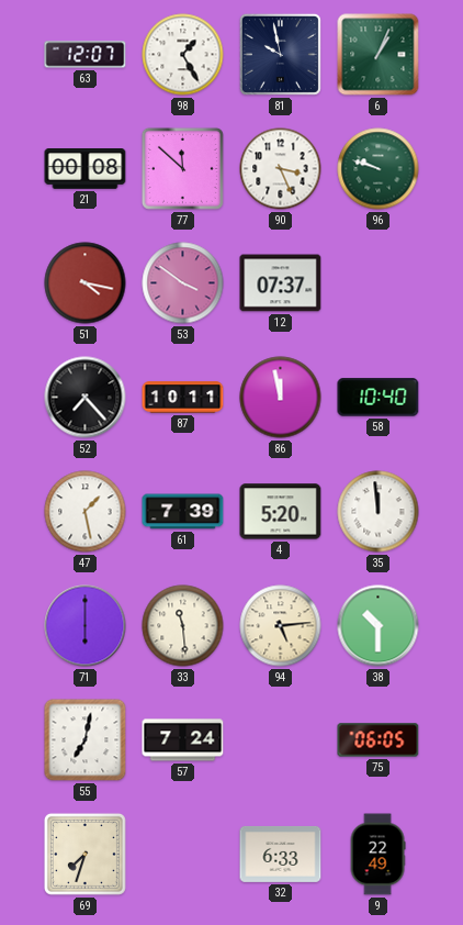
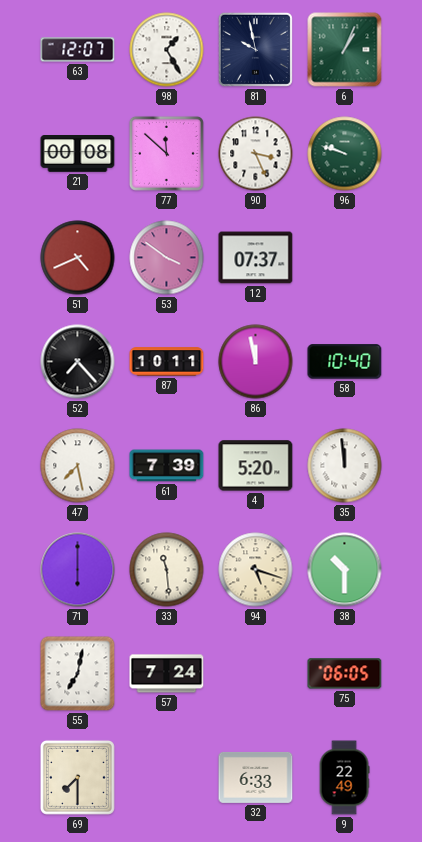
51: 4:17 -> 4:41
47: 1:28 -> 7:28
94: 5:14 -> 5:18
69: 7:33 -> 7:30
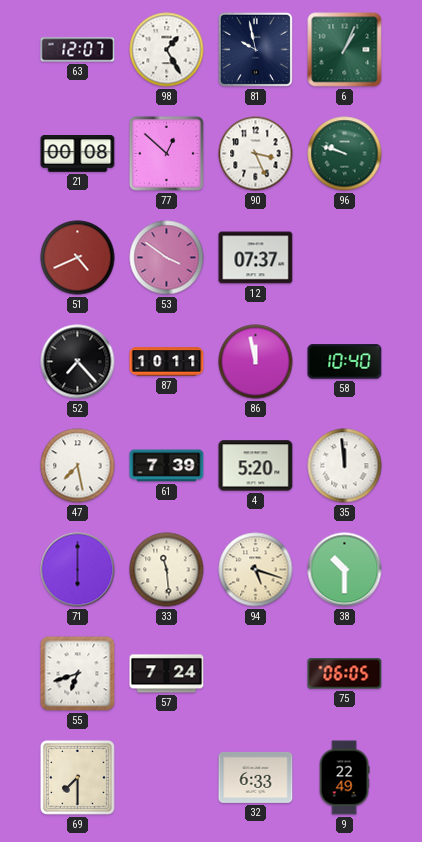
77: 11:52 -> 12:52
55: 7:02 -> 6:42
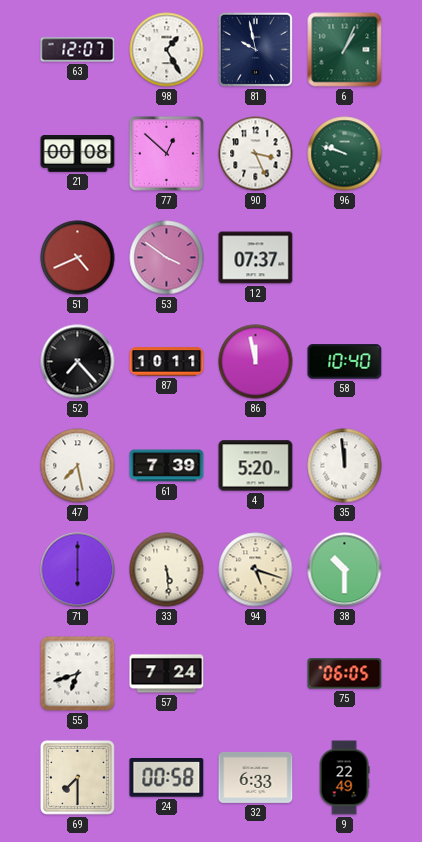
33: 11:29 -> 5:29
24: none -> 00:58
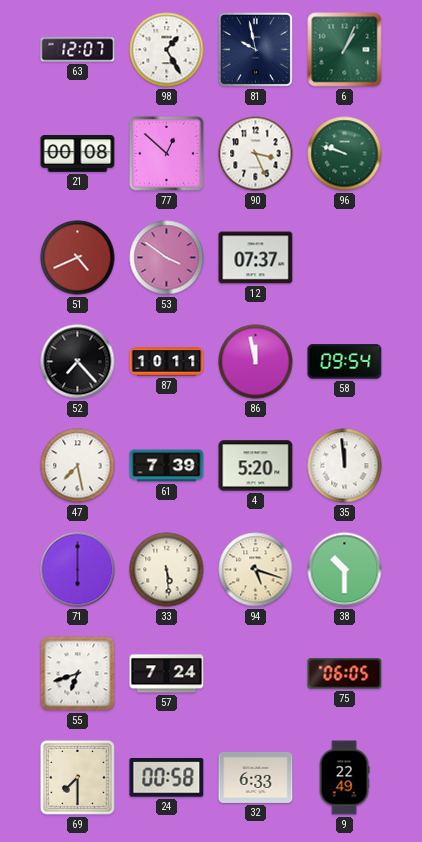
58: 10:40 -> 09:54
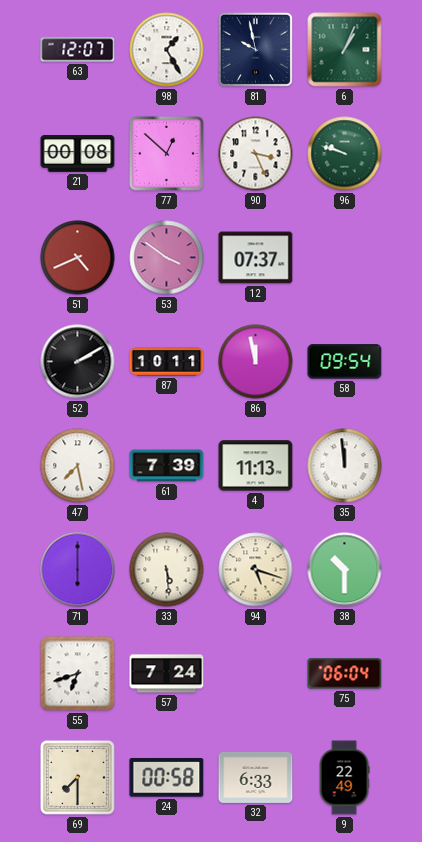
52: 7:23 -> 2:10
4: 5:20 -> 11:13
75: 06:05 -> 06:04
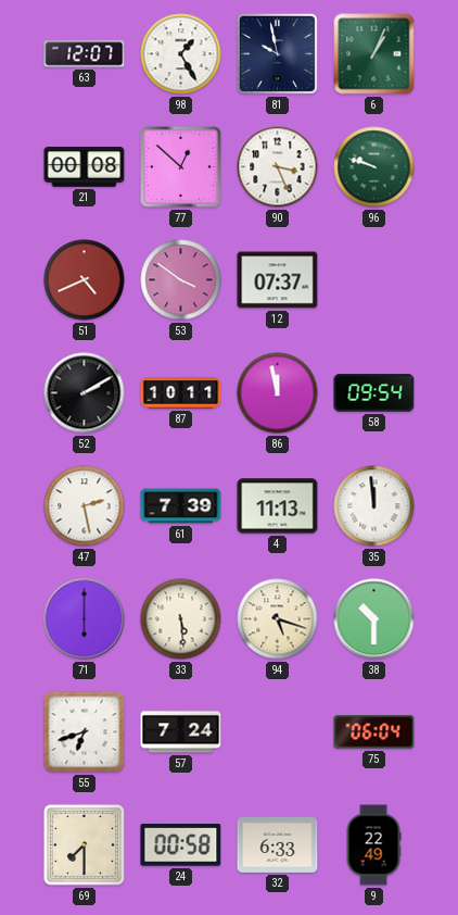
47: 7:28 -> 2:28
